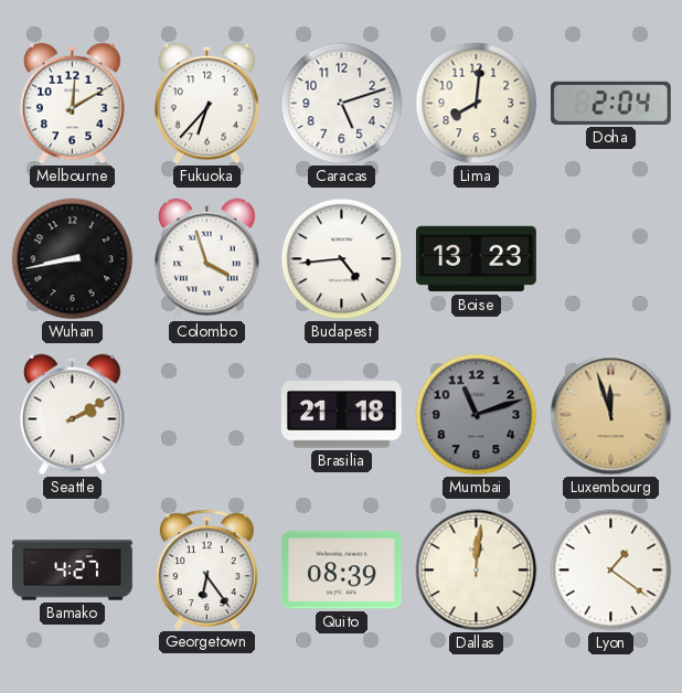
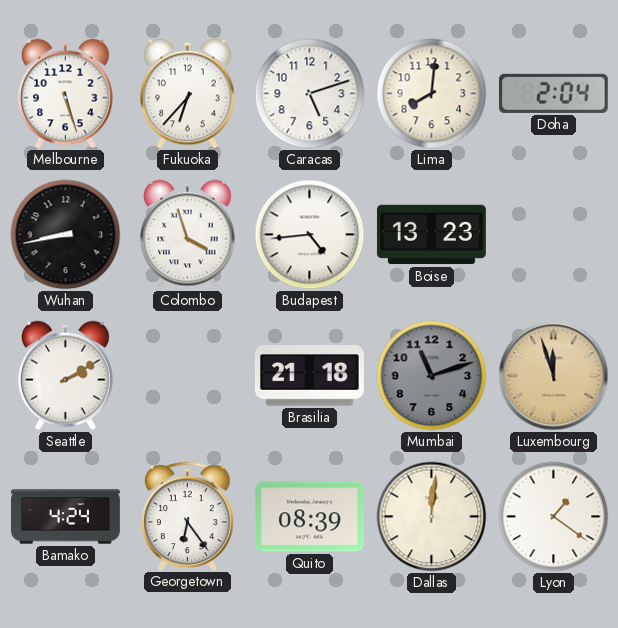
Melbourne: 12:10 -> 5:27
Bamako: 4:27 -> 4:24
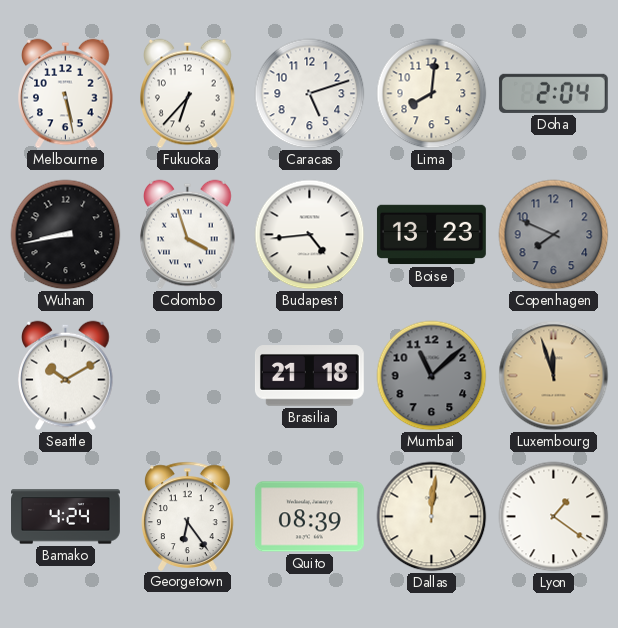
Melbourne: 5:27 -> 5:28
Copenhagen: none -> 7:49
Seattle: 2:10 -> 10:10
Mumbai: 11:12 -> 11:08
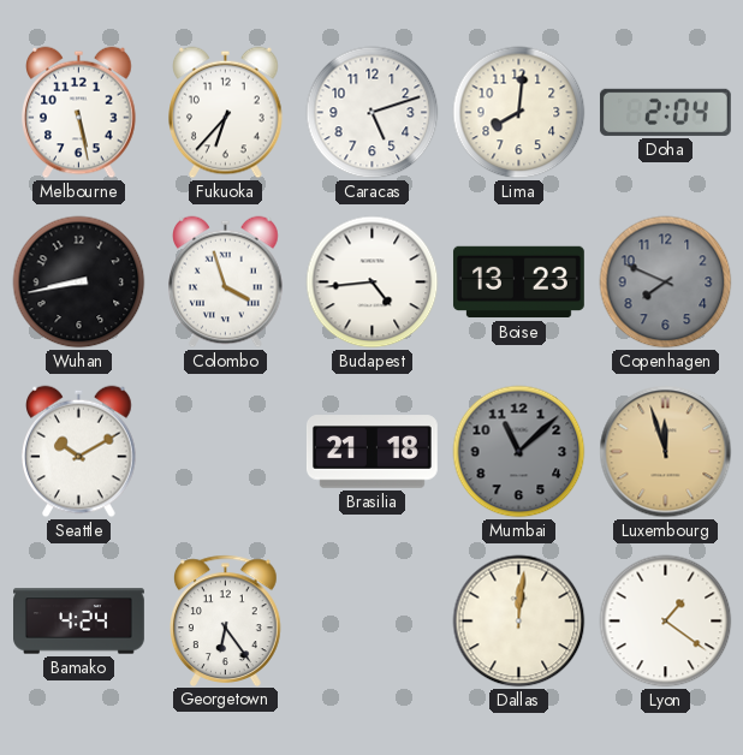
Quito: 08:39 -> none
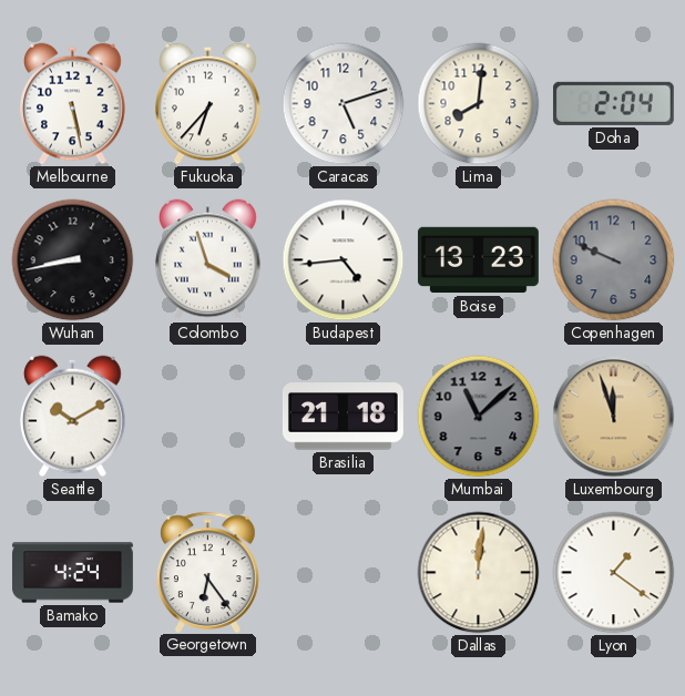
Copenhagen: 7:49 -> 9:49
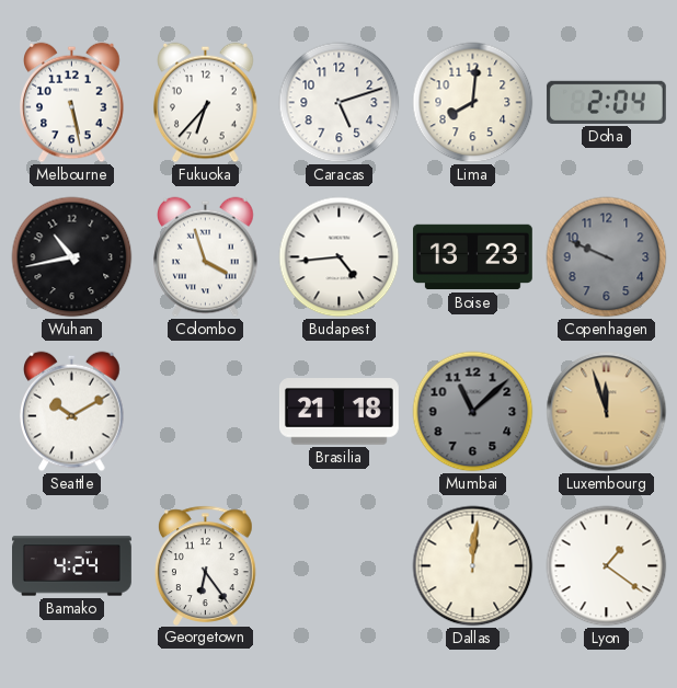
Wuhan: 8:43 -> 10:43
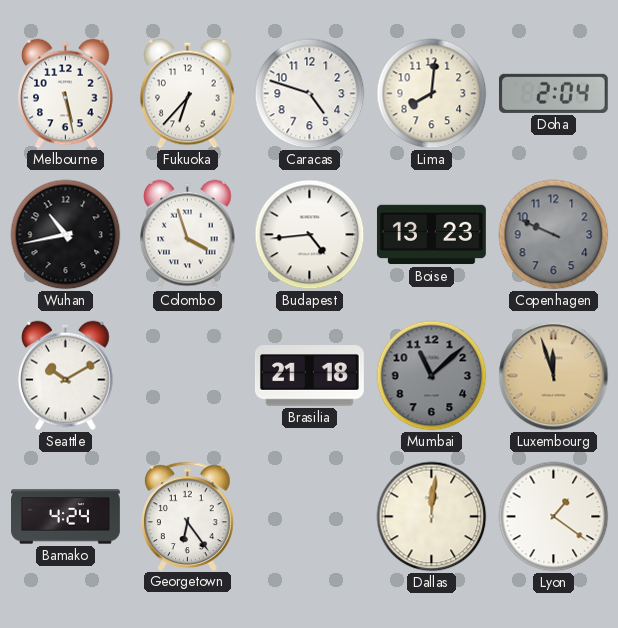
Caracas: 5:12 -> 4:48
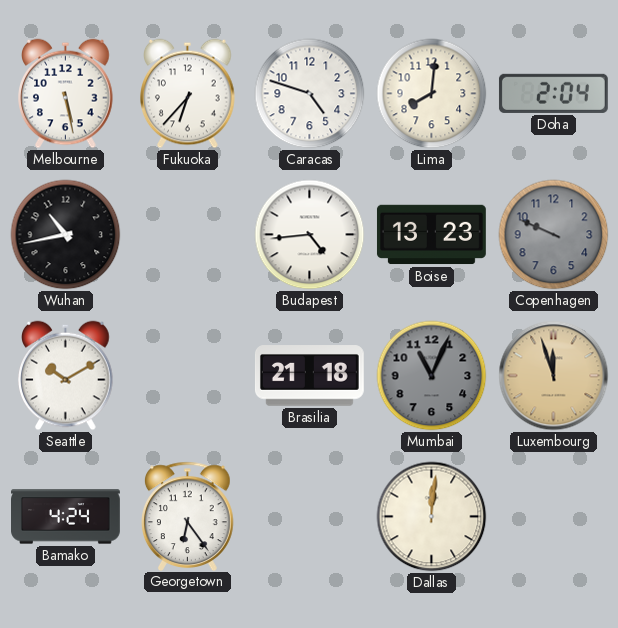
Colombo: 3:57 -> none
Mumbai: 11:08 -> 11:04
Lyon: 1:21 -> none
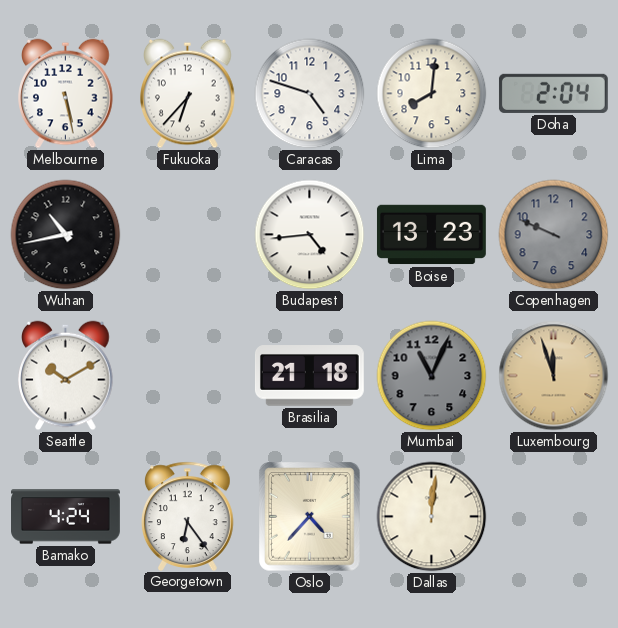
Oslo: none -> 4:37
